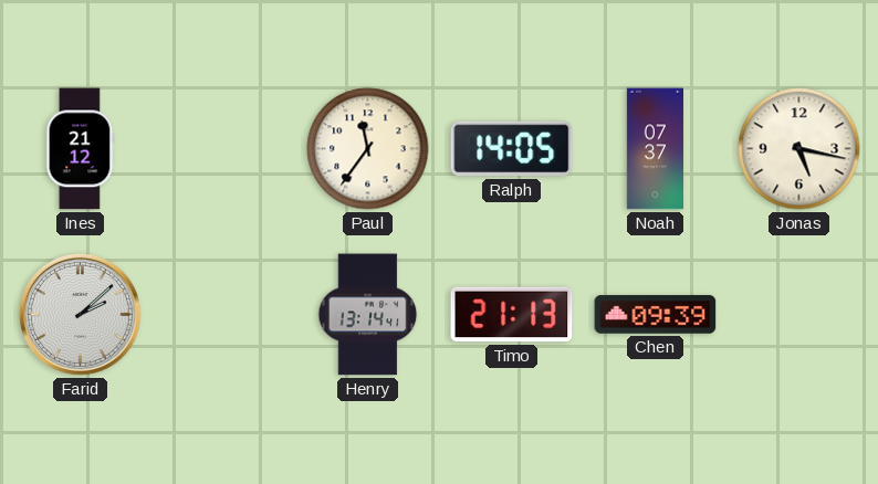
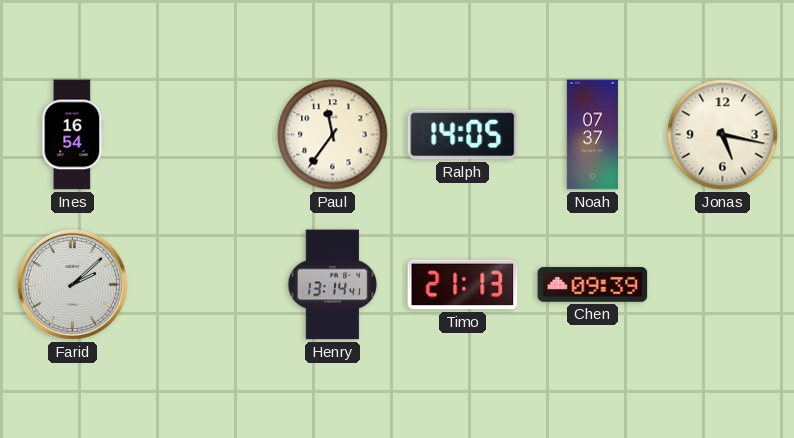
Ines: 21:12 -> 16:54
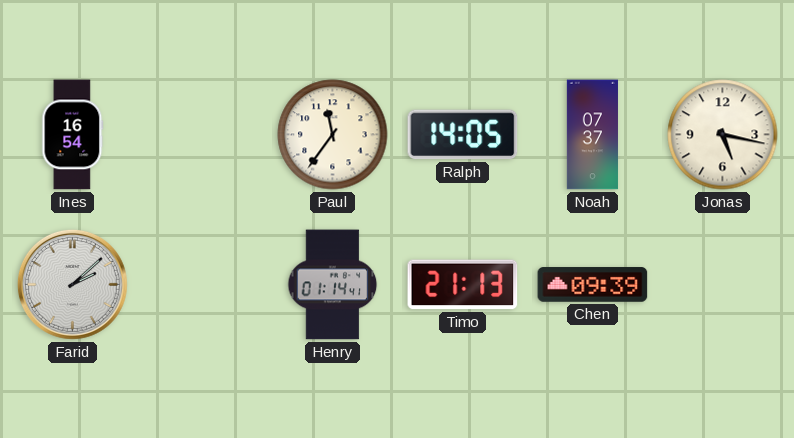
Henry: 13:14 -> 01:14
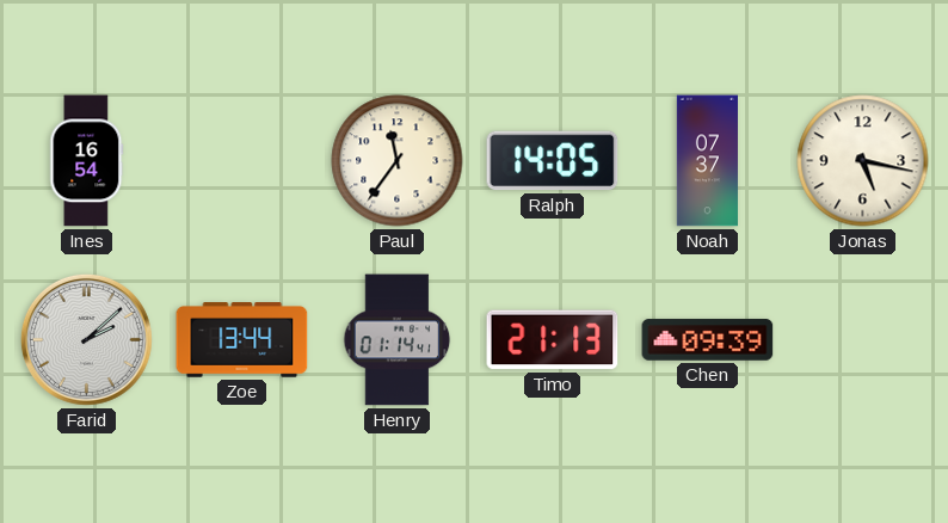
Zoe: none -> 13:44
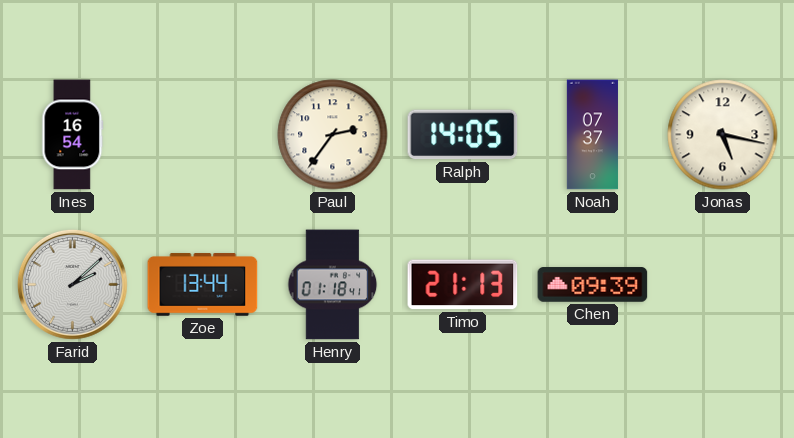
Paul: 11:36 -> 2:36
Henry: 01:14 -> 01:18
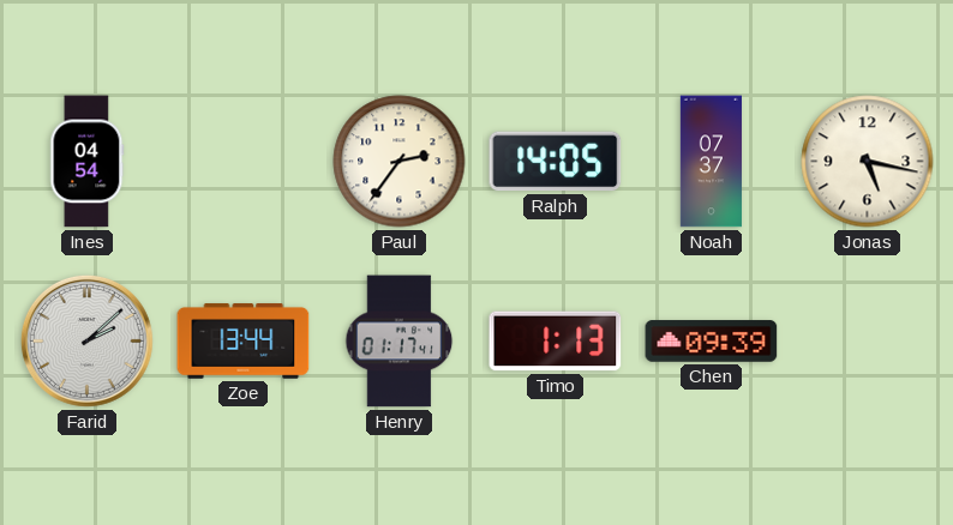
Ines: 16:54 -> 04:54
Henry: 01:18 -> 01:17
Timo: 21:13 -> 1:13
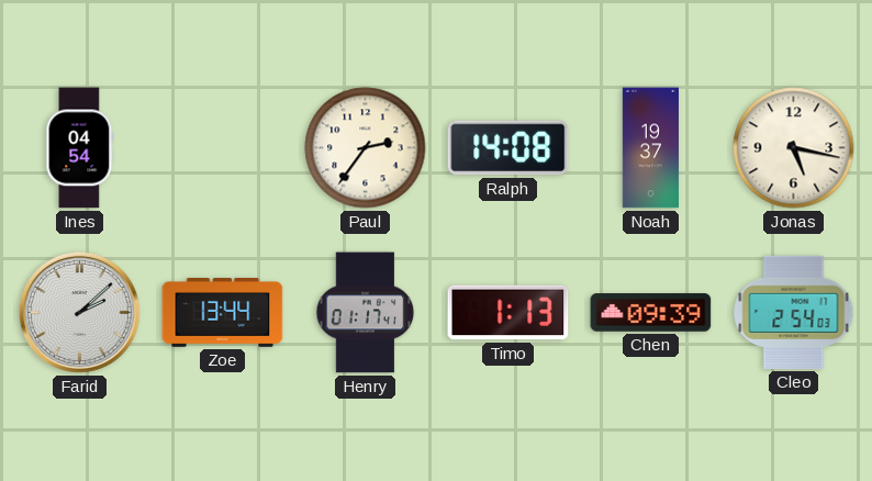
Ralph: 14:05 -> 14:08
Noah: 07:37 -> 19:37
Cleo: none -> 2:54
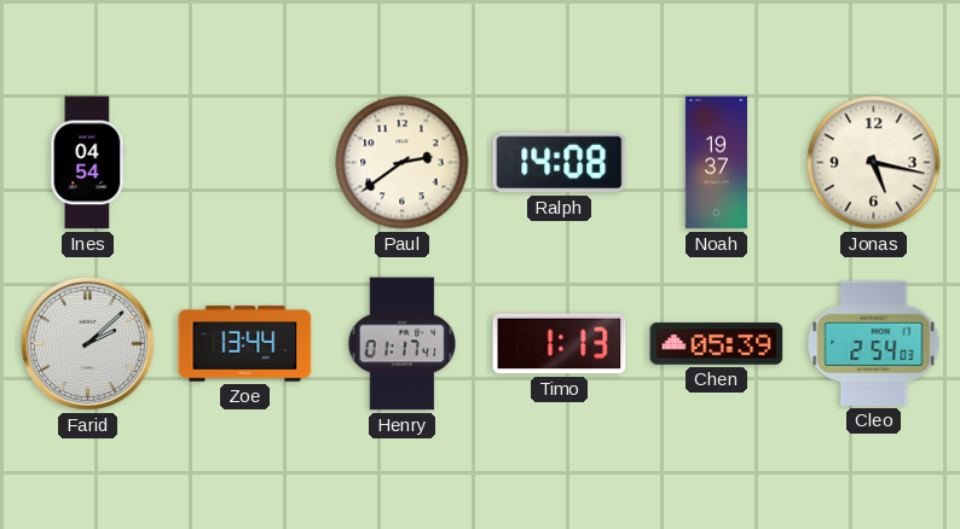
Paul: 2:36 -> 2:39
Chen: 09:39 -> 05:39
